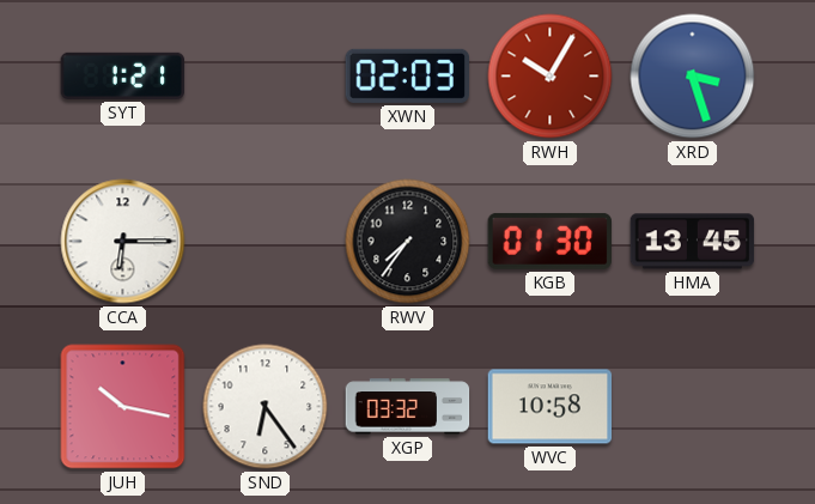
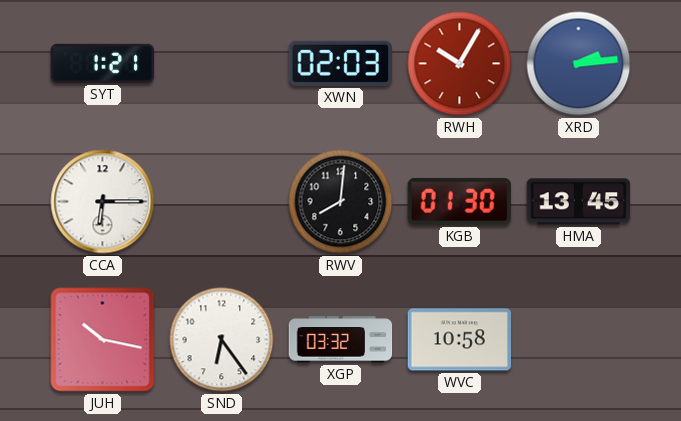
XRD: 3:27 -> 2:14
RWV: 7:36 -> 8:01
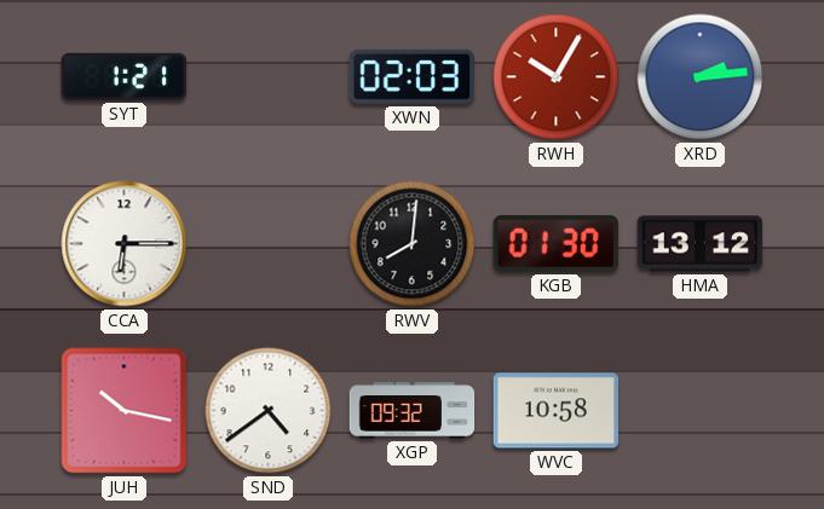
HMA: 13:45 -> 13:12
SND: 6:24 -> 4:39
XGP: 03:32 -> 09:32
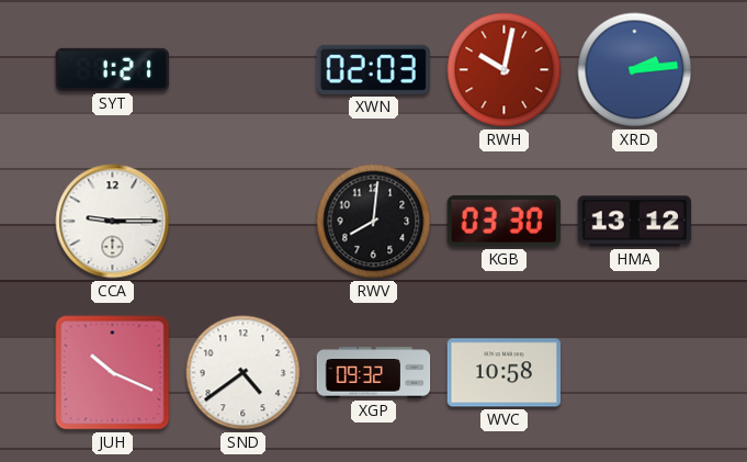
RWH: 10:05 -> 10:02
CCA: 6:15 -> 9:15
KGB: 01:30 -> 03:30
JUH: 10:17 -> 10:19
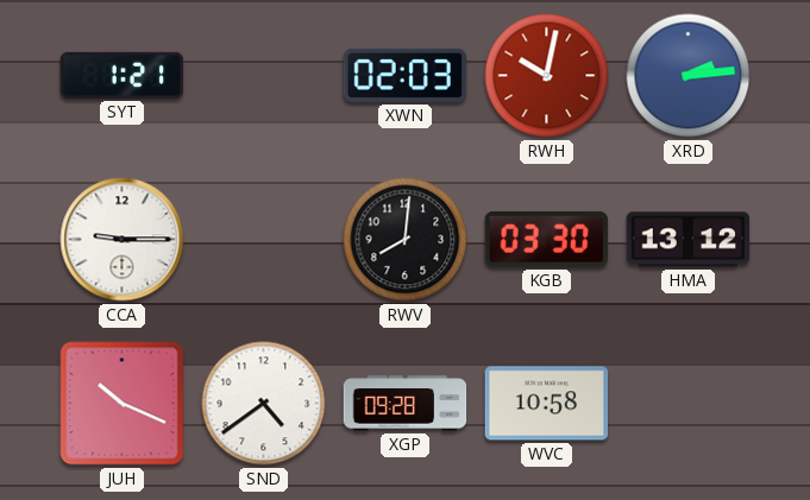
XGP: 09:32 -> 09:28
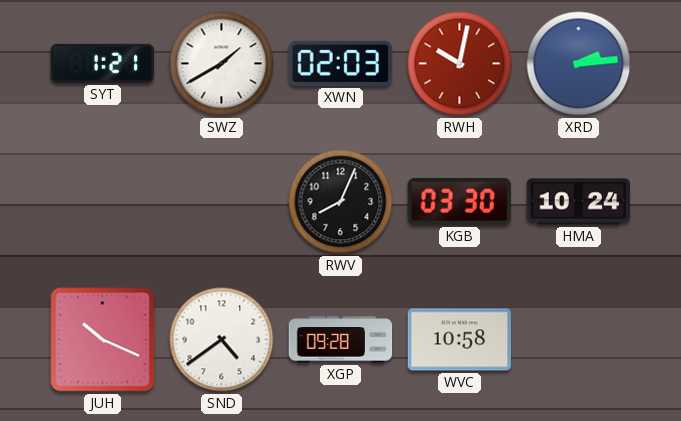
SWZ: none -> 1:40
CCA: 9:15 -> none
RWV: 8:01 -> 8:04
HMA: 13:12 -> 10:24
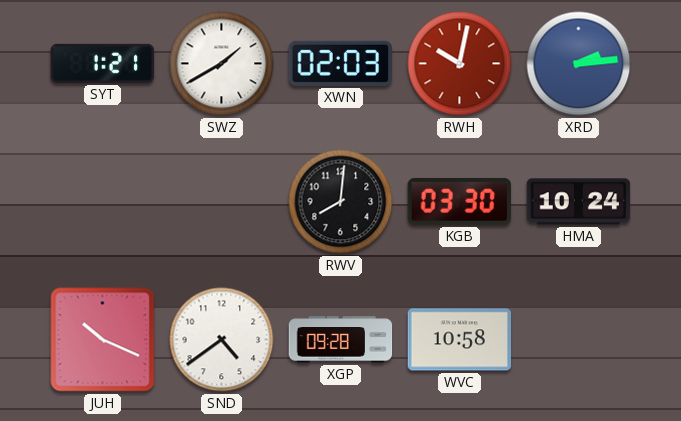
RWV: 8:04 -> 8:01
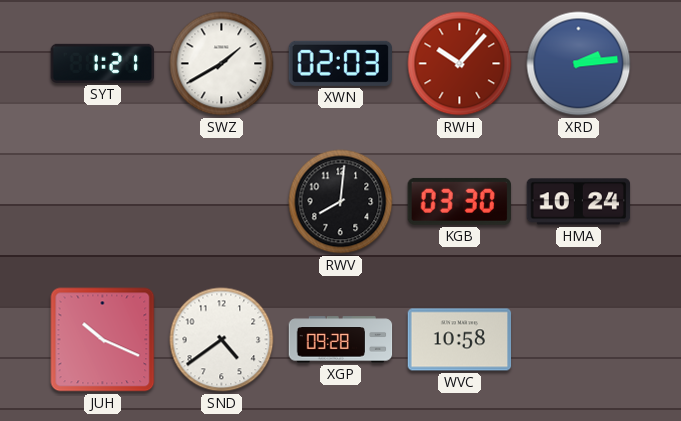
RWH: 10:02 -> 10:07
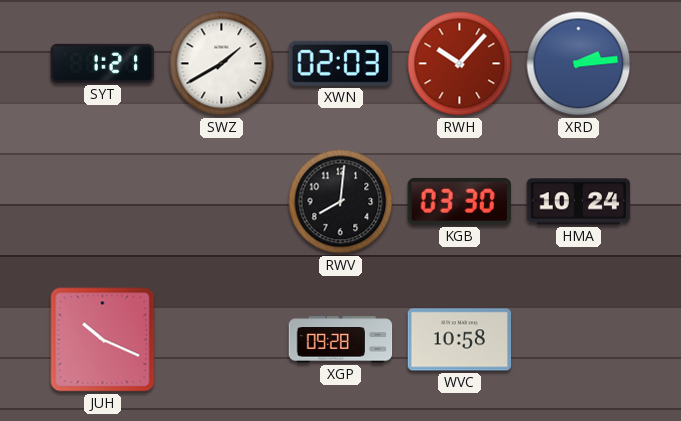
SND: 4:39 -> none
